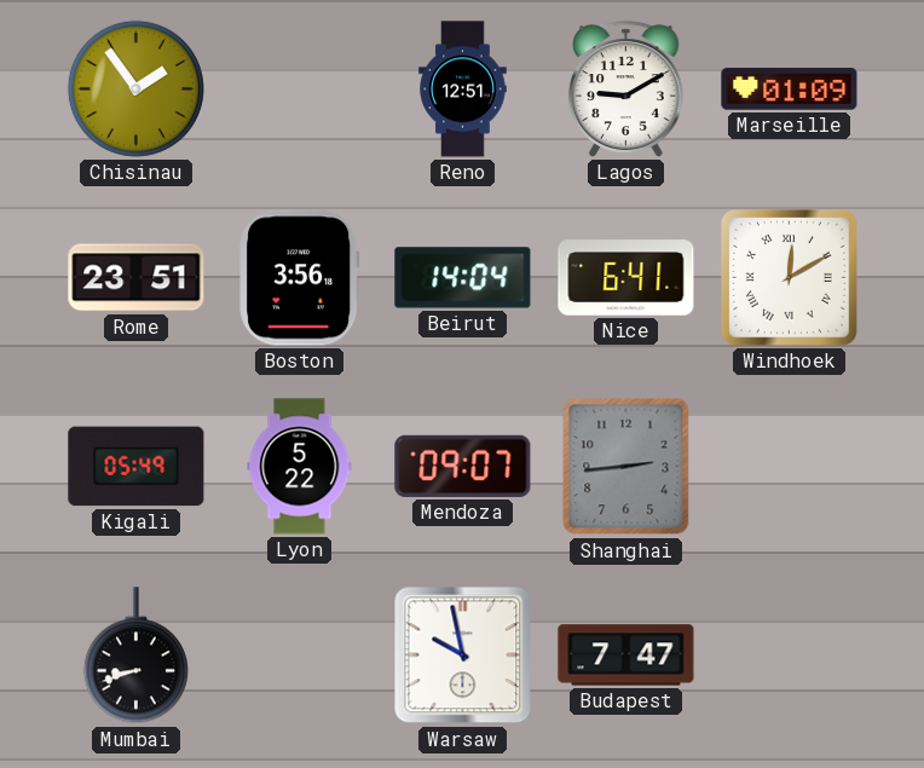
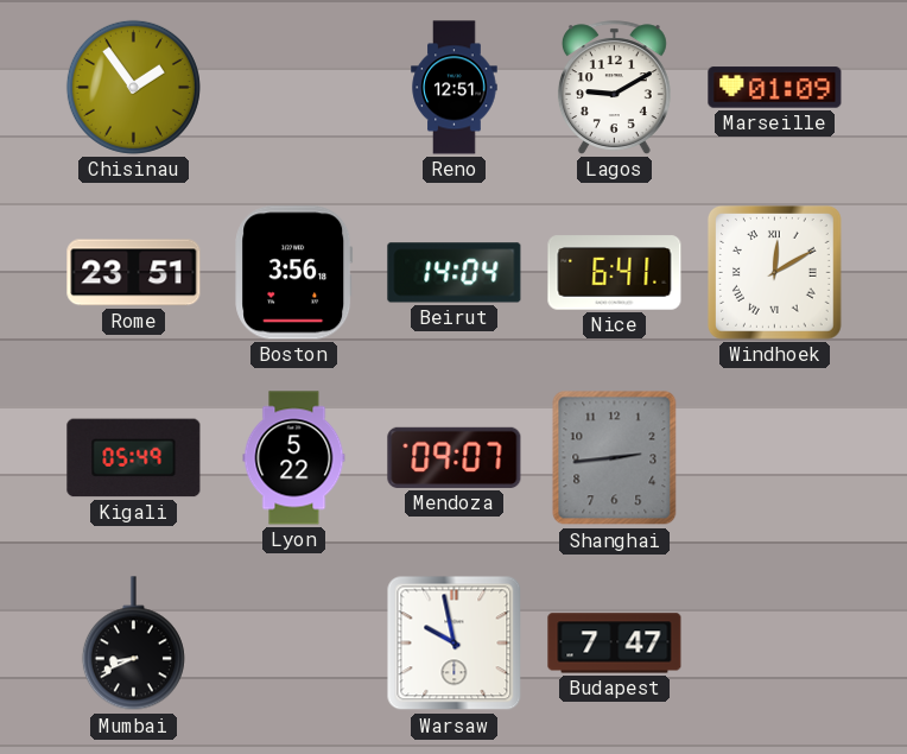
Mumbai: 8:42 -> 8:41
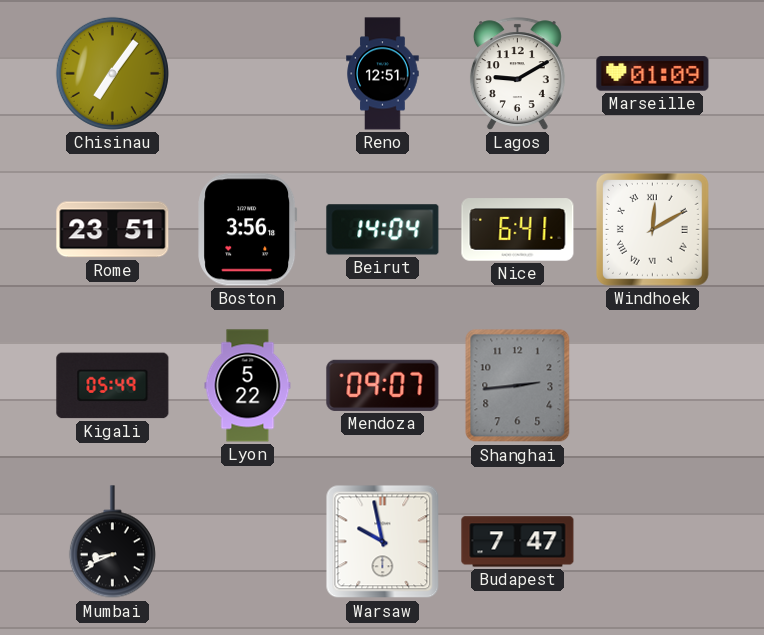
Chisinau: 1:54 -> 7:06
